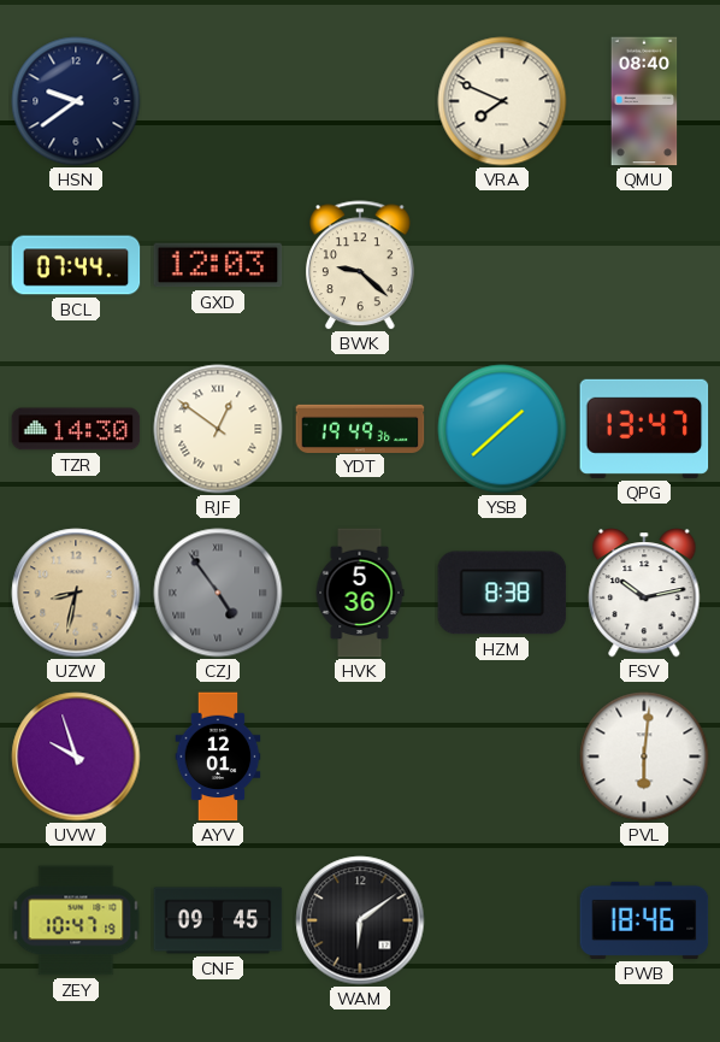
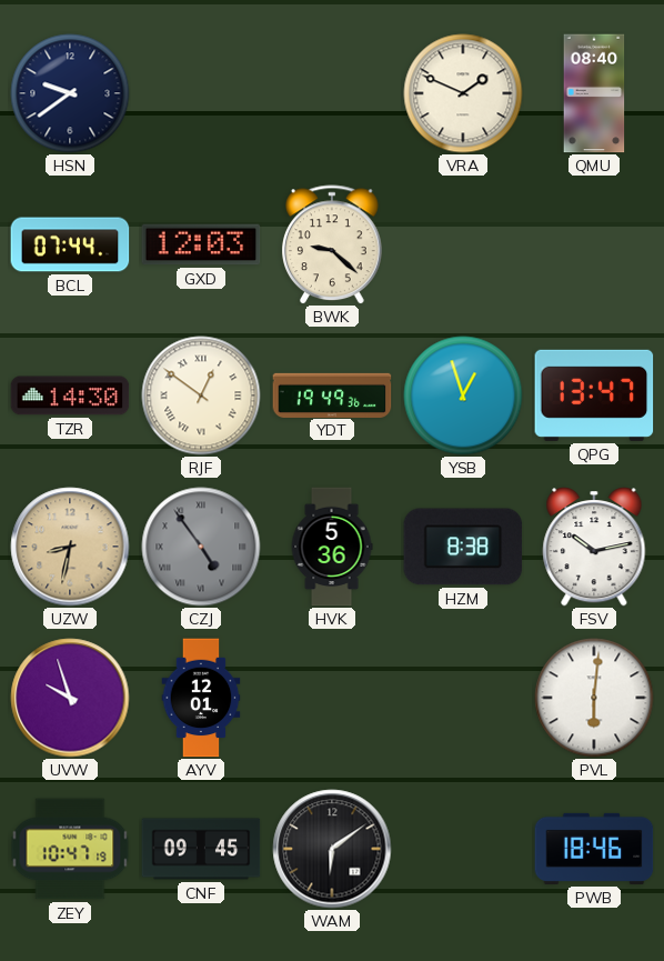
VRA: 7:49 -> 1:49
YSB: 1:38 -> 12:57
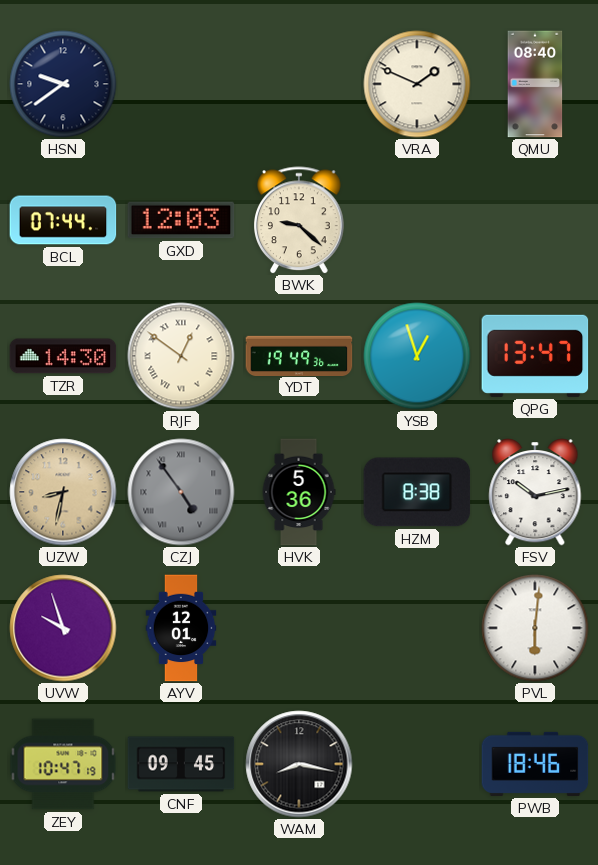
WAM: 6:09 -> 8:17
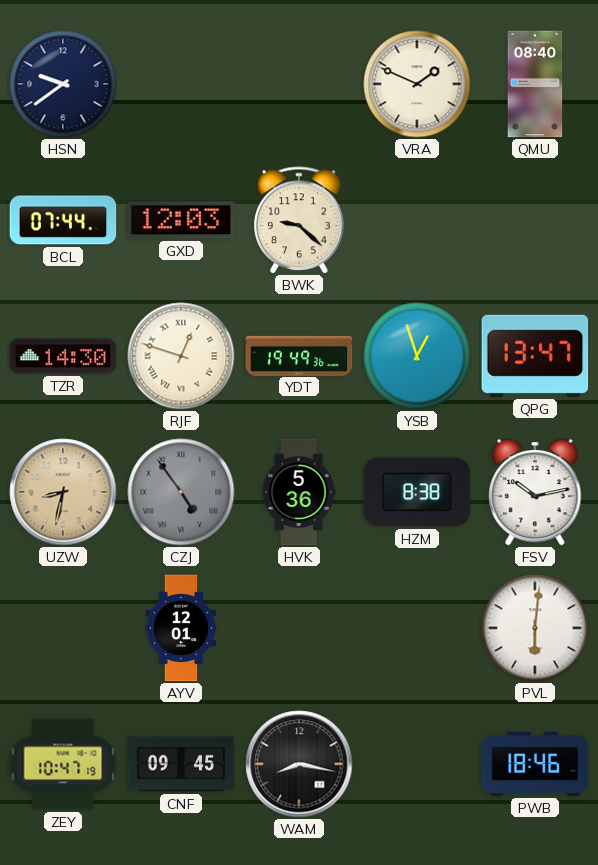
RJF: 12:51 -> 12:48
UVW: 9:57 -> none
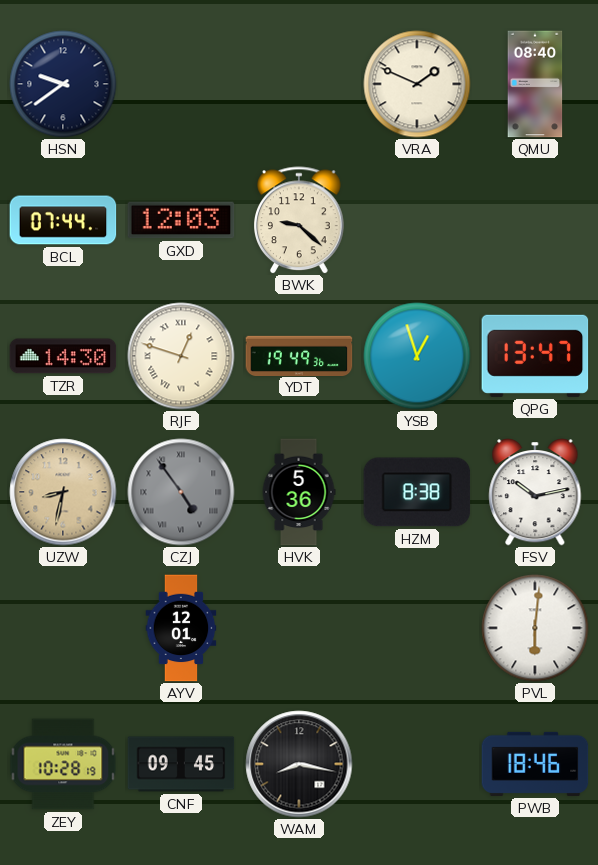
ZEY: 10:47 -> 10:28
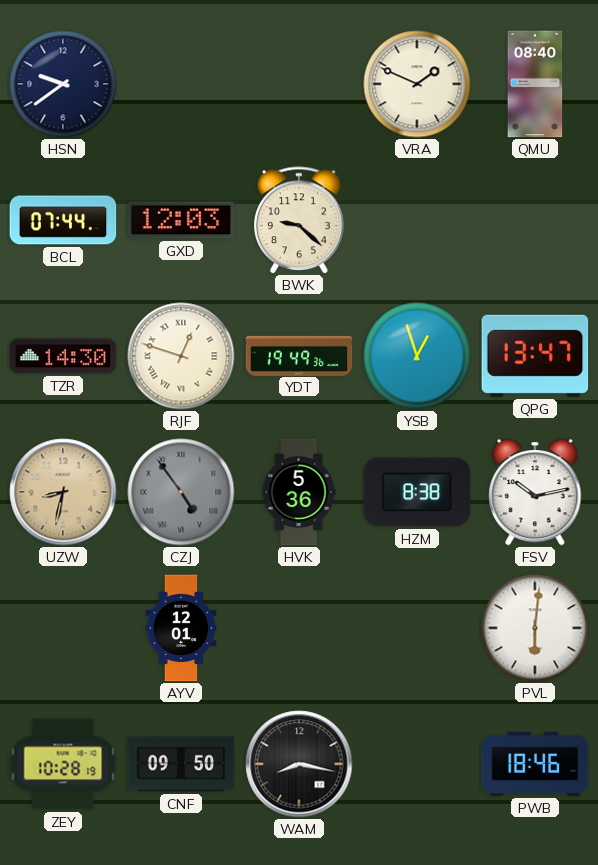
CNF: 09:45 -> 09:50
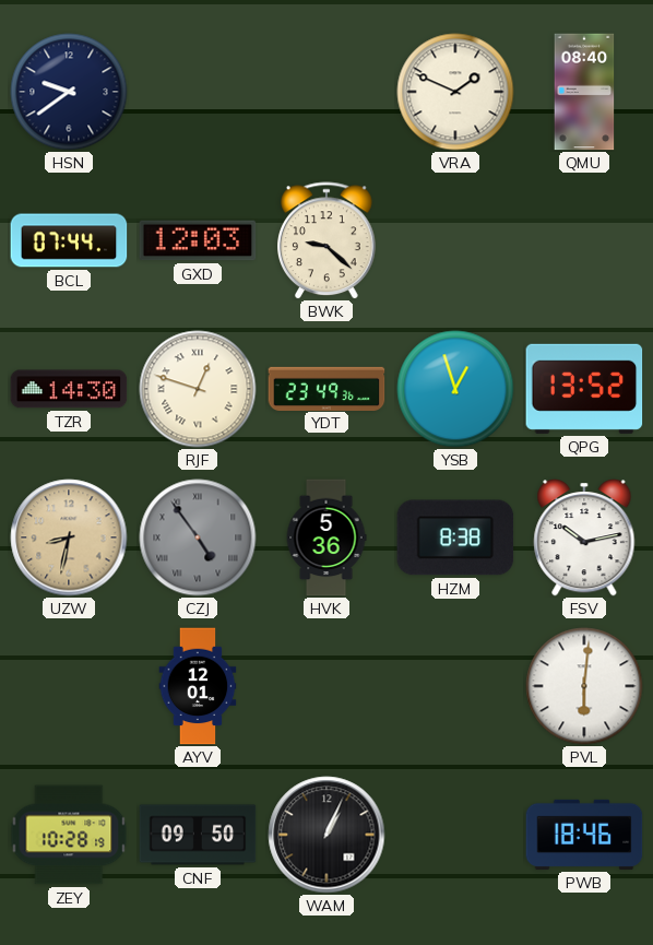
YDT: 19:49 -> 23:49
QPG: 13:47 -> 13:52
WAM: 8:17 -> 1:04
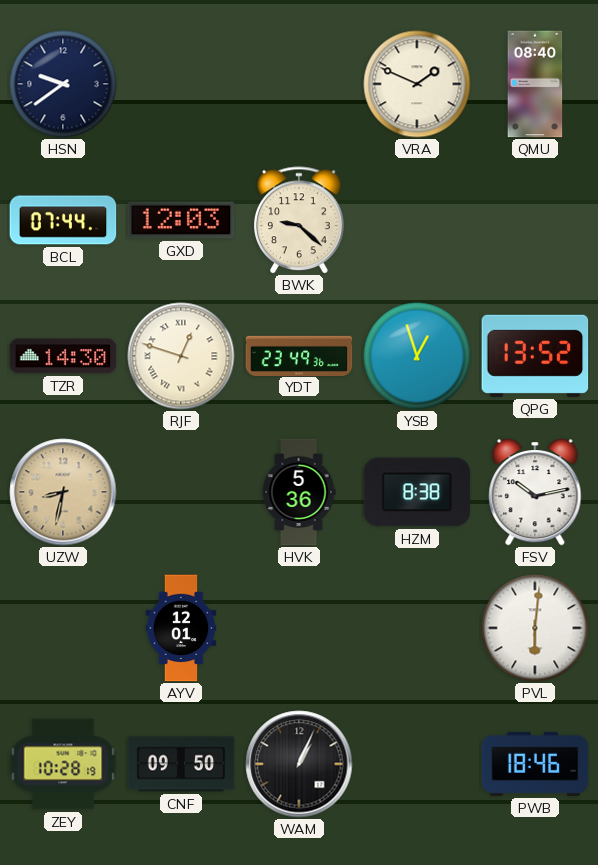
CZJ: 4:54 -> none
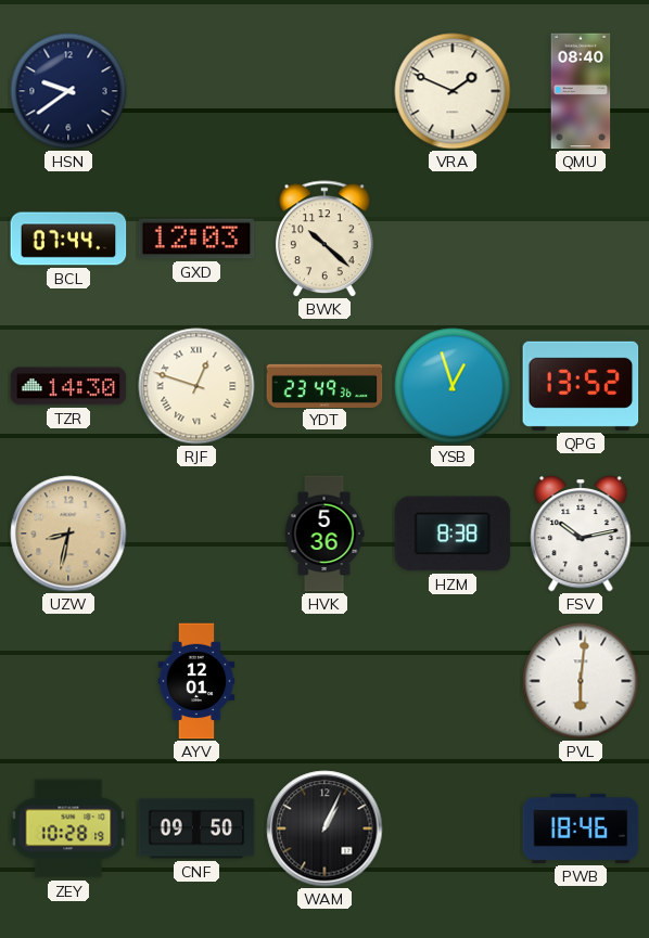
BWK: 9:22 -> 10:22
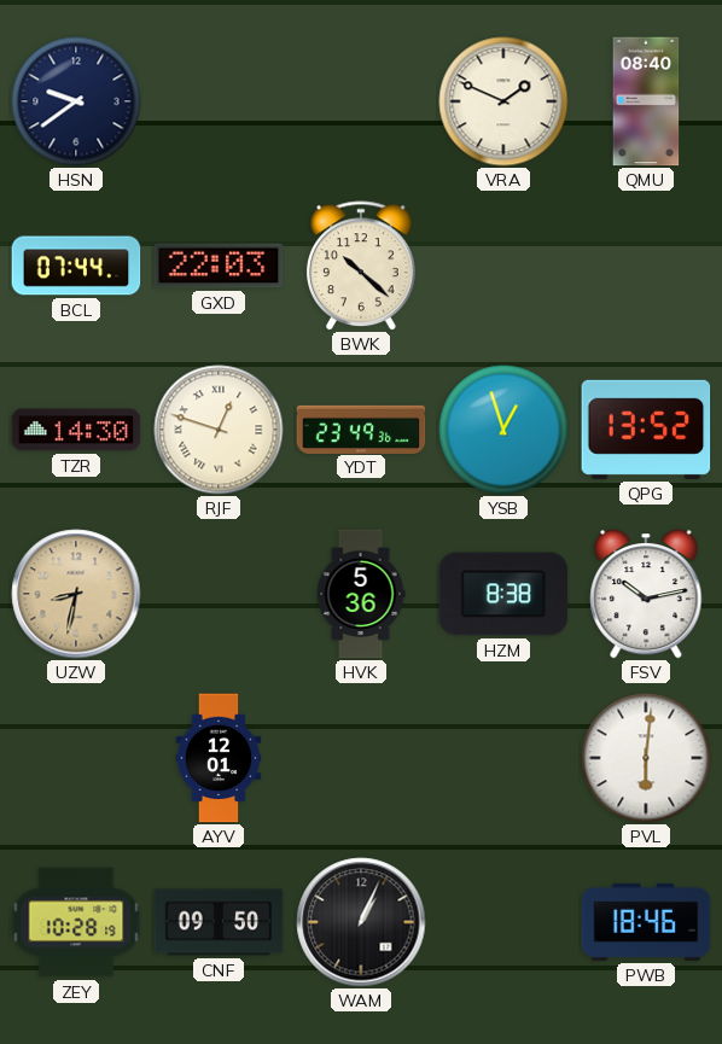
GXD: 12:03 -> 22:03
